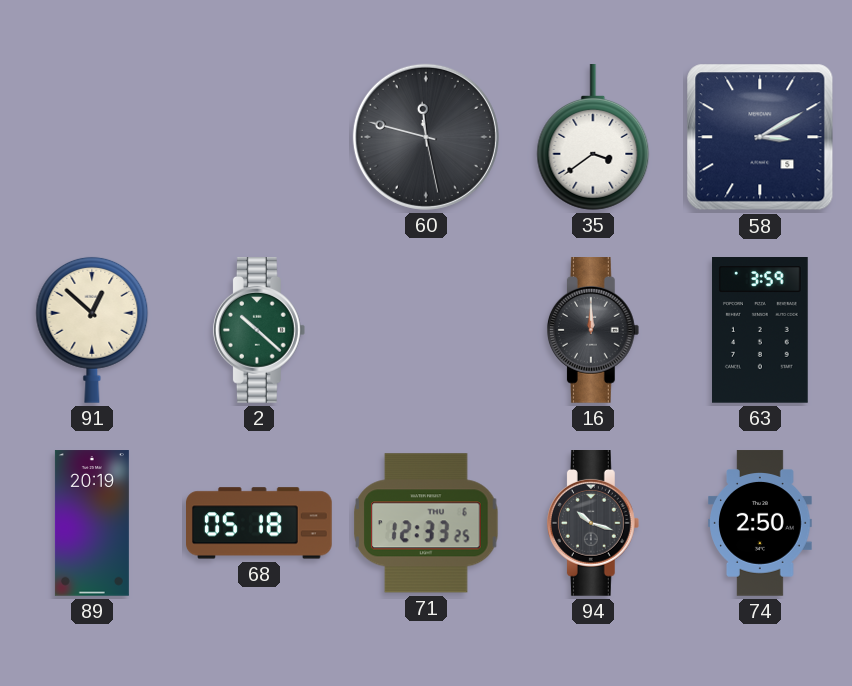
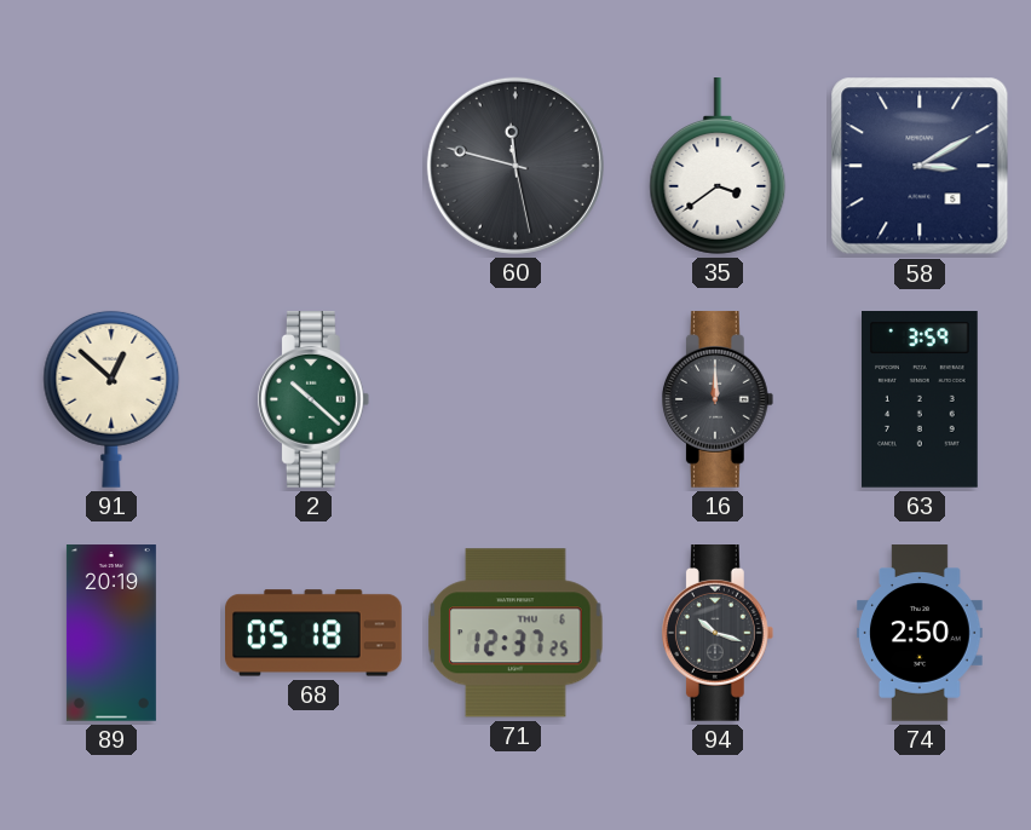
71: 12:33 -> 12:37
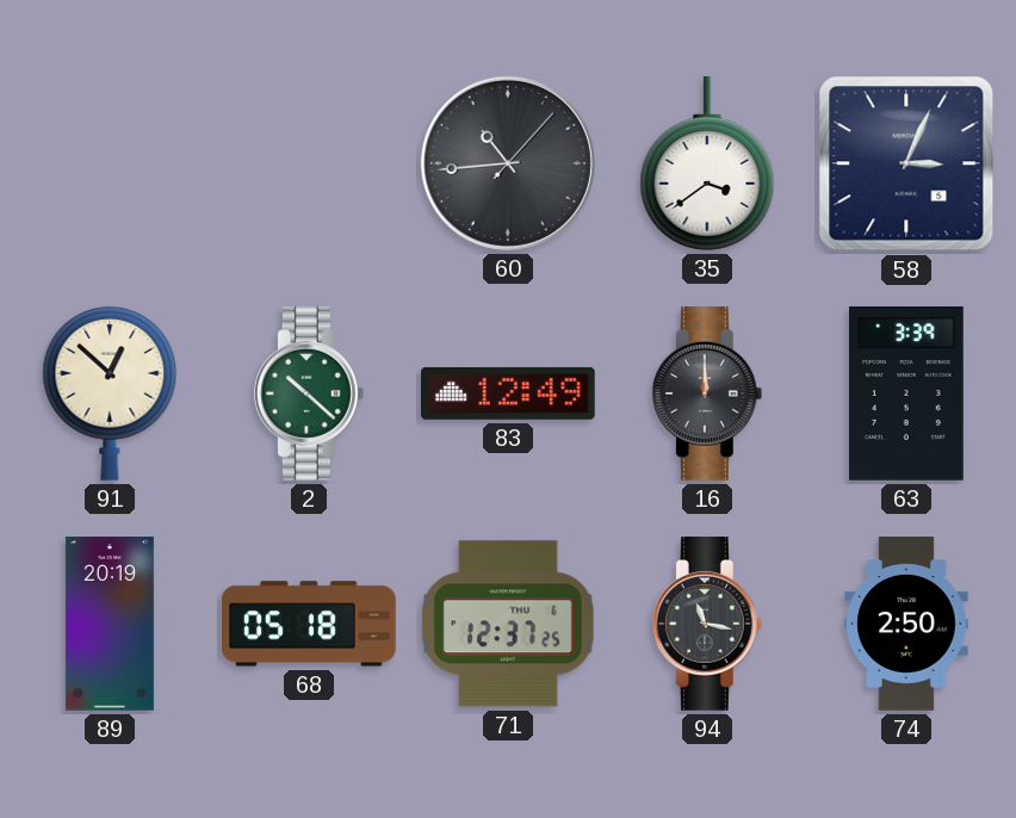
60: 11:47 -> 10:44
58: 3:10 -> 3:04
83: none -> 12:49
63: 3:59 -> 3:39
94: 10:18 -> 11:17
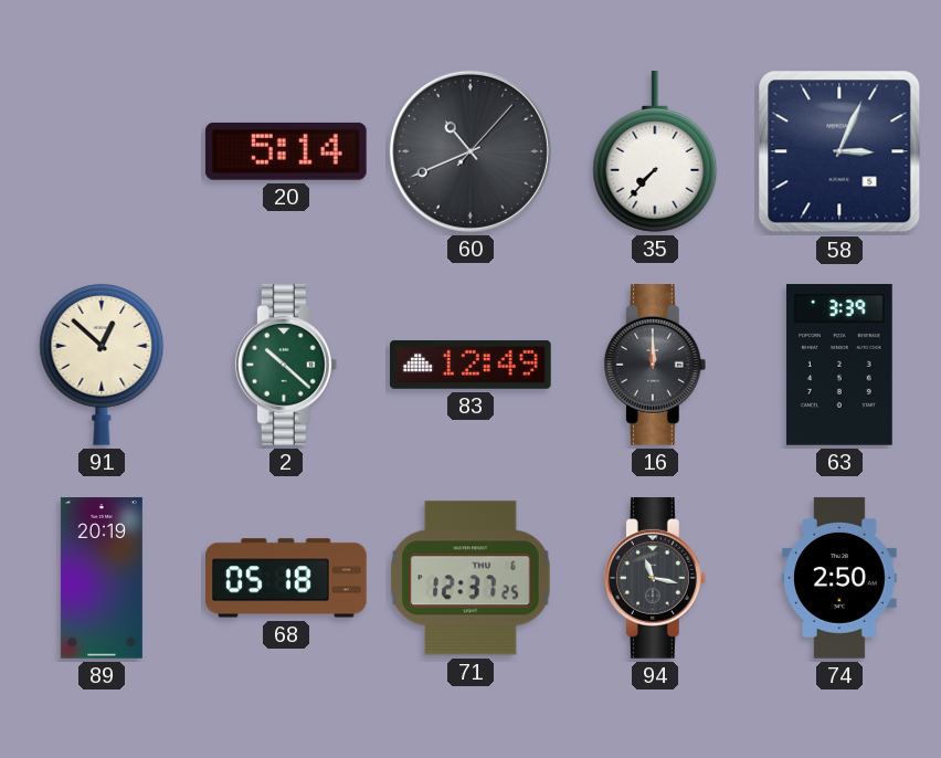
20: none -> 5:14
60: 10:44 -> 10:41
35: 3:39 -> 7:37
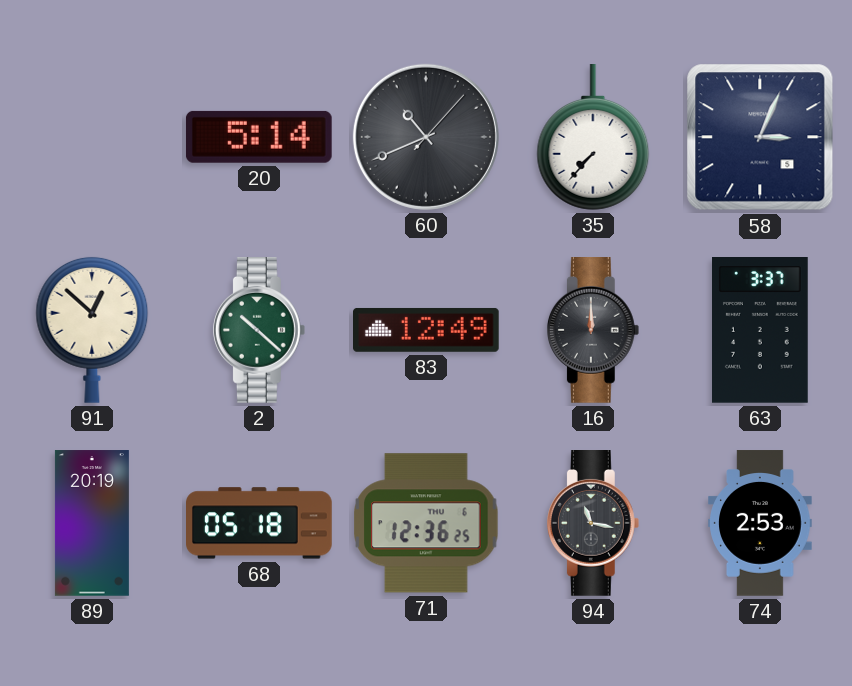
63: 3:39 -> 3:37
71: 12:37 -> 12:36
74: 2:50 -> 2:53
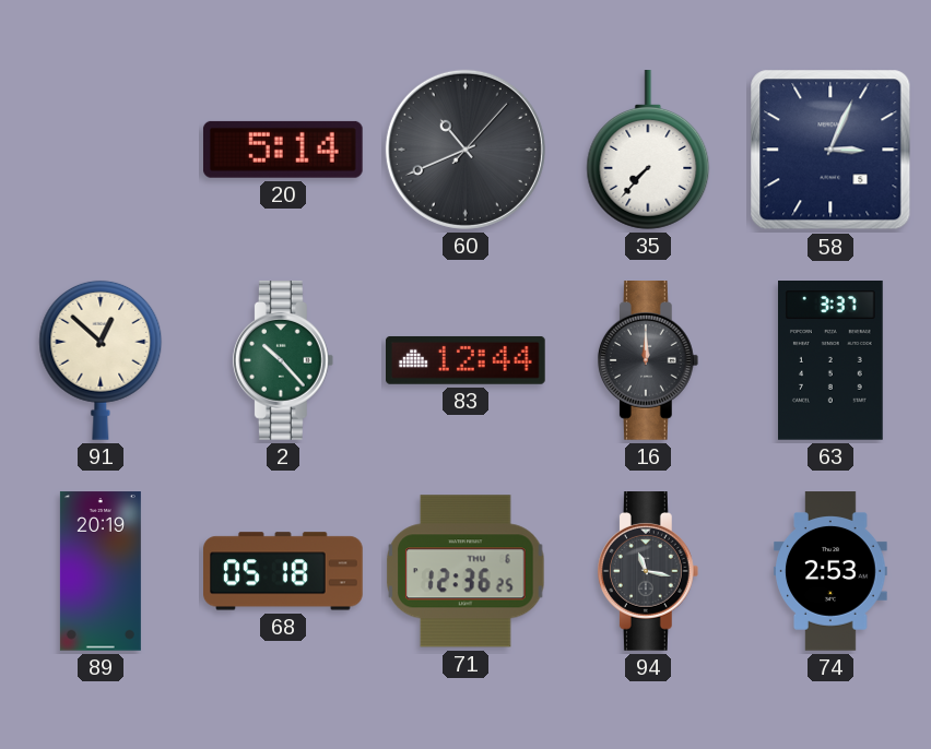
2: 10:22 -> 10:23
83: 12:49 -> 12:44
